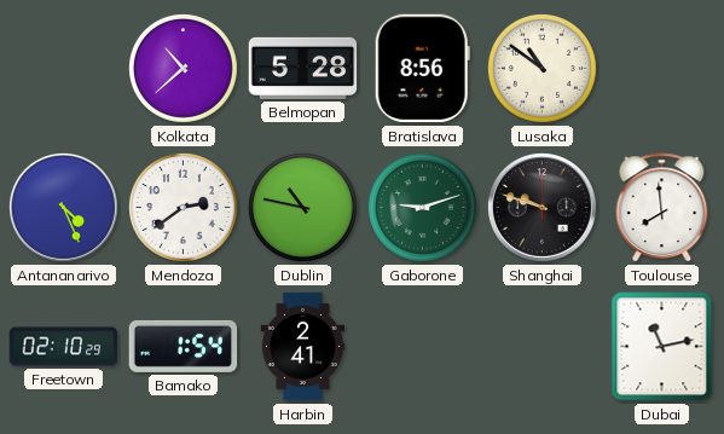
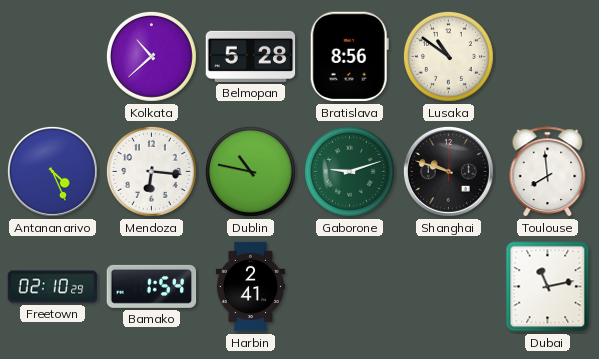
Mendoza: 2:39 -> 6:16
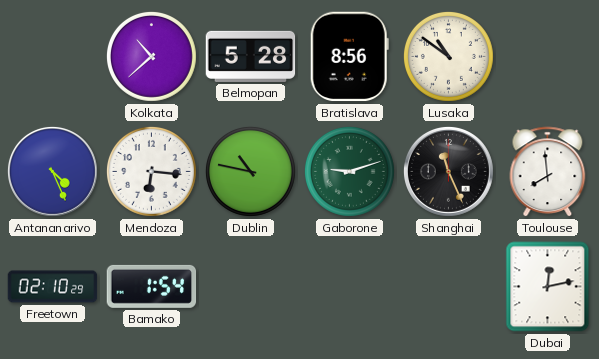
Shanghai: 9:48 -> 11:26
Harbin: 2:41 -> none
Dubai: 11:13 -> 12:13
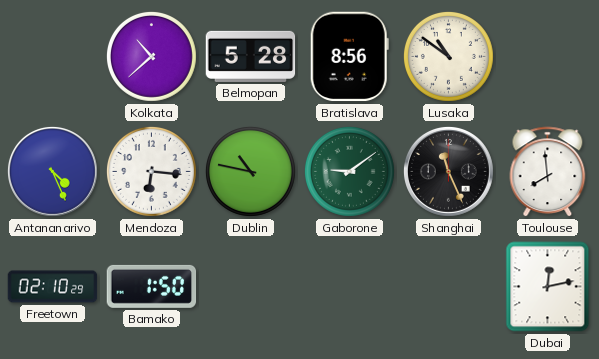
Gaborone: 9:12 -> 9:09
Bamako: 1:54 -> 1:50
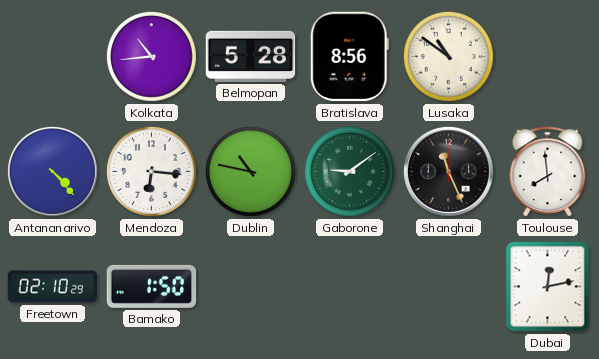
Kolkata: 10:38 -> 10:44
Antananarivo: 4:26 -> 4:23
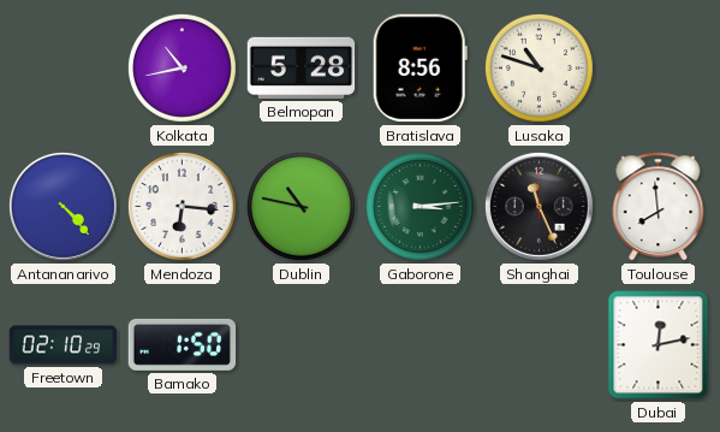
Kolkata: 10:44 -> 10:43
Lusaka: 10:51 -> 10:48
Gaborone: 9:09 -> 3:14
